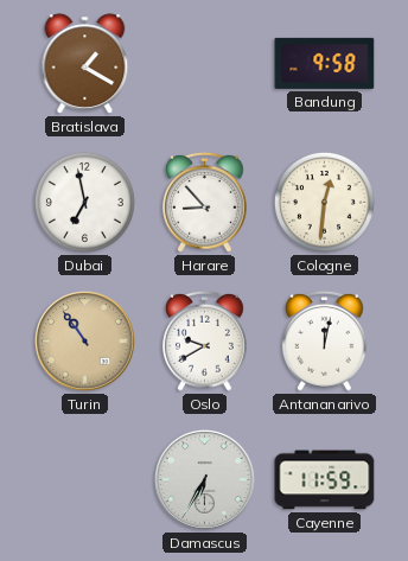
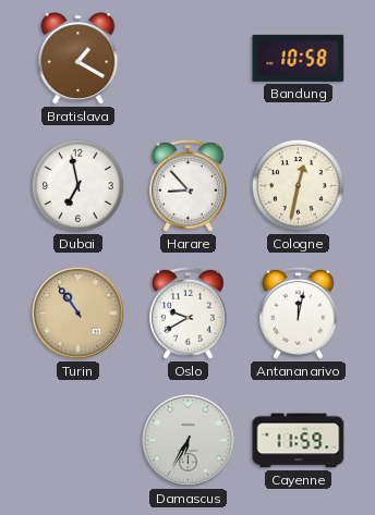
Bandung: 9:58 -> 10:58
Cologne: 12:31 -> 12:32
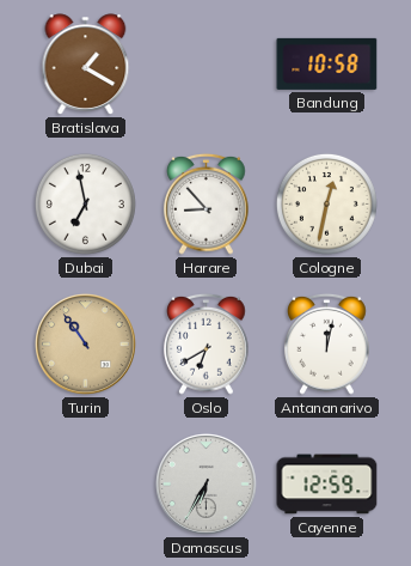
Oslo: 9:40 -> 6:40
Cayenne: 11:59 -> 12:59
